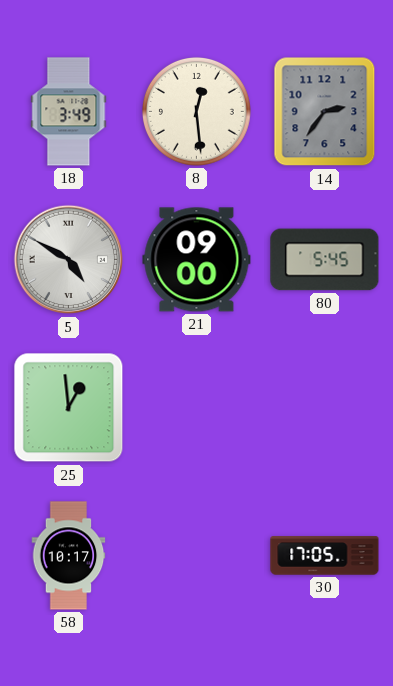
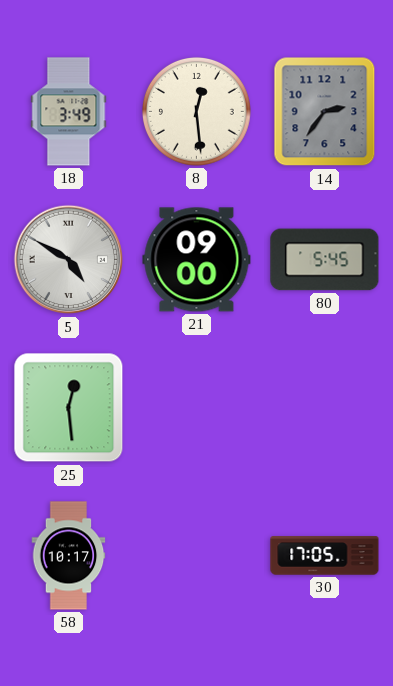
25: 12:59 -> 12:29
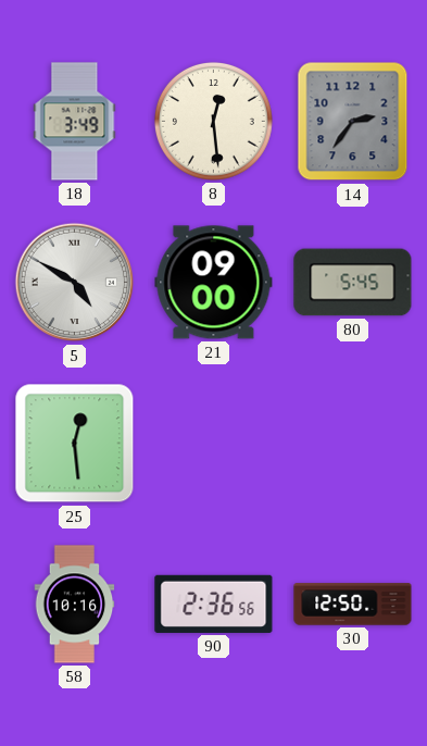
58: 10:17 -> 10:16
90: none -> 2:36
30: 17:05 -> 12:50
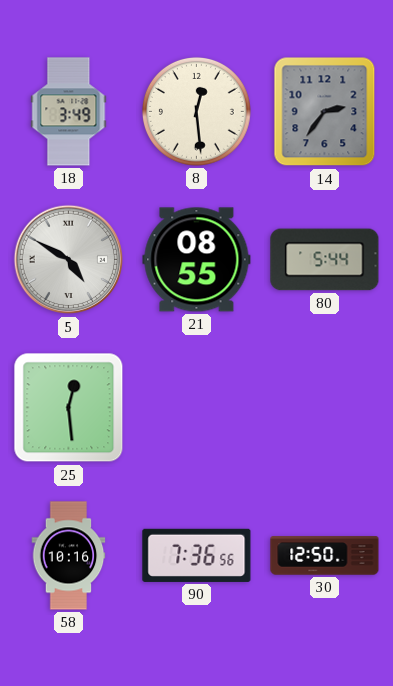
21: 09:00 -> 08:55
80: 5:45 -> 5:44
90: 2:36 -> 7:36
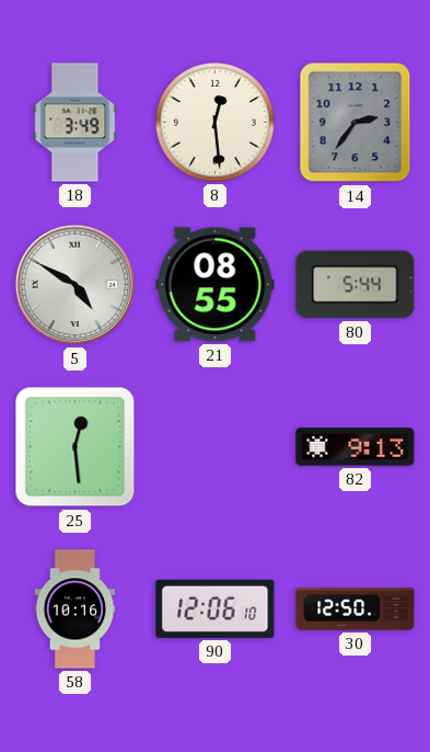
82: none -> 9:13
90: 7:36 -> 12:06
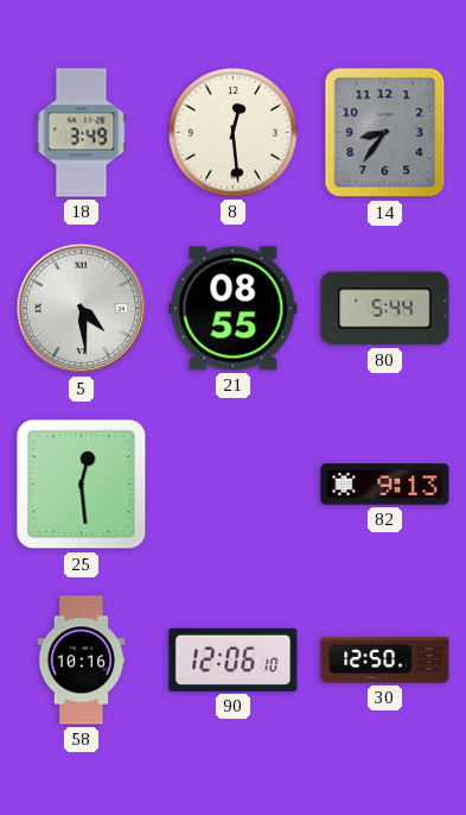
14: 2:36 -> 8:36
5: 4:50 -> 4:29
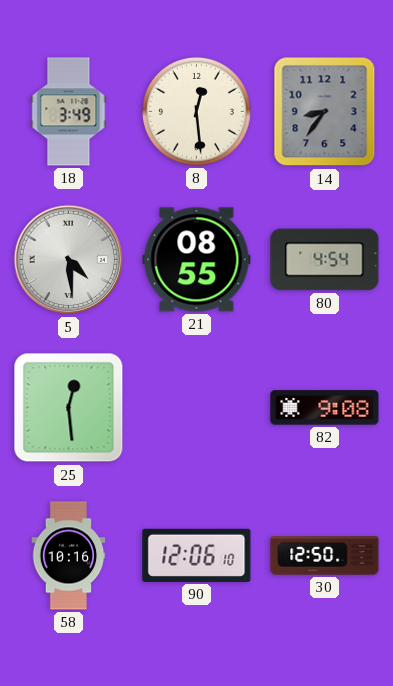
80: 5:44 -> 4:54
82: 9:13 -> 9:08
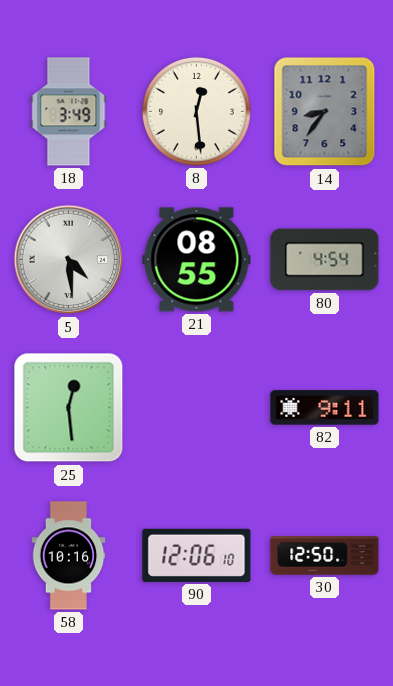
82: 9:08 -> 9:11
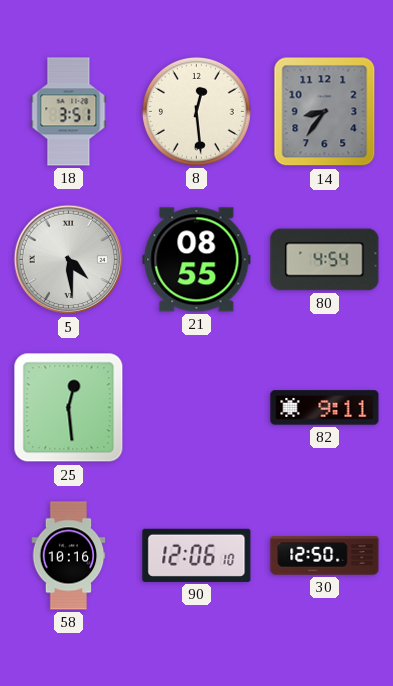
18: 3:49 -> 3:51
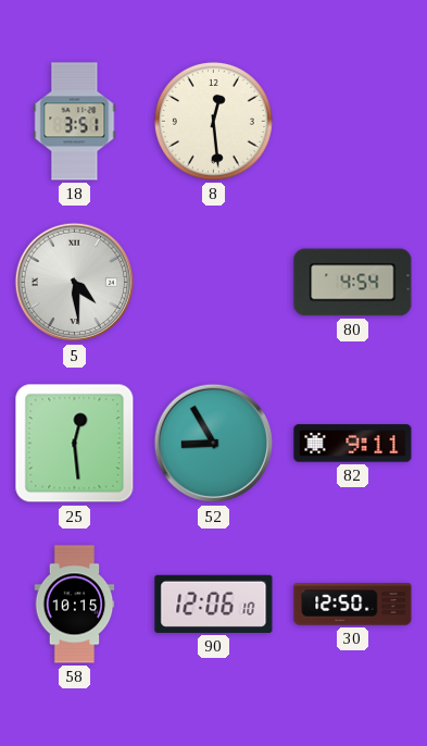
14: 8:36 -> none
21: 08:55 -> none
52: none -> 8:55
58: 10:16 -> 10:15
